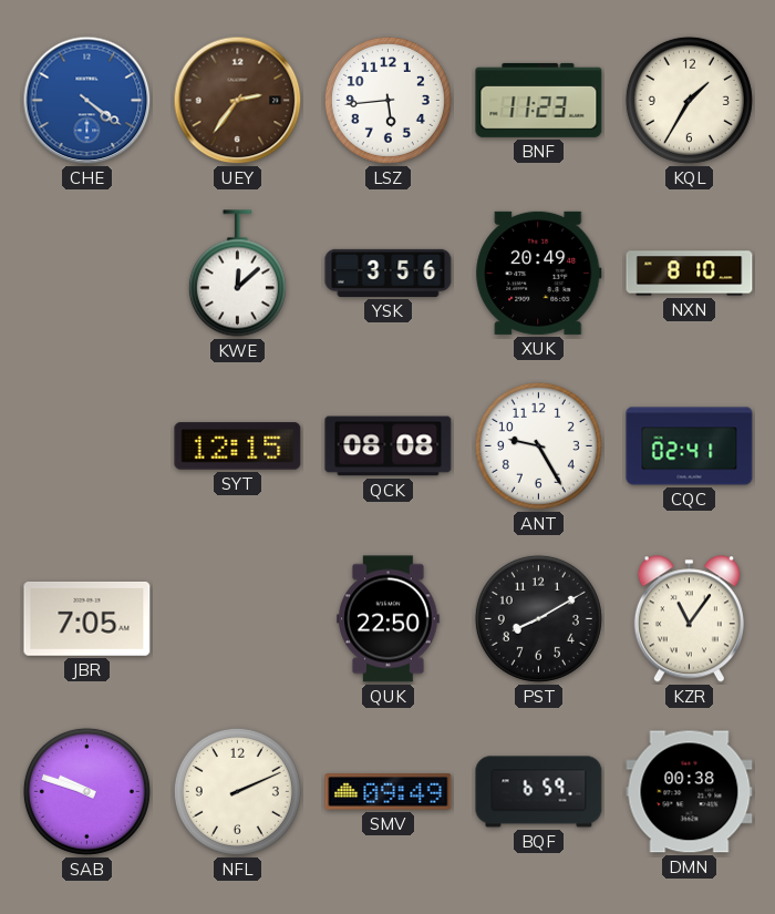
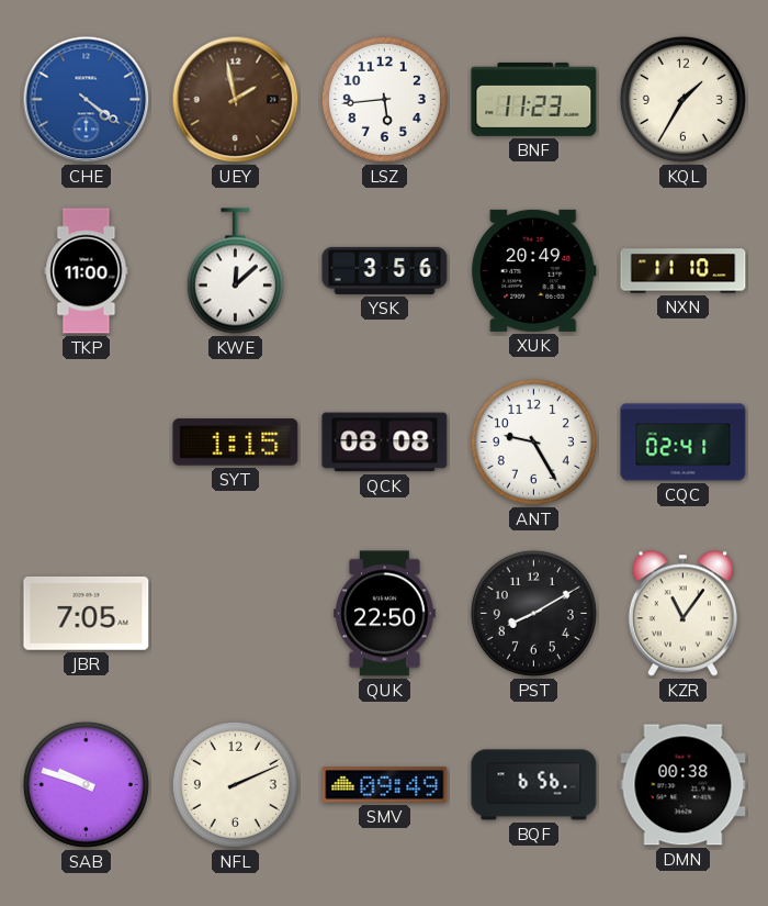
UEY: 2:36 -> 1:58
TKP: none -> 11:00
NXN: 8:10 -> 11:10
SYT: 12:15 -> 1:15
BQF: 6:59 -> 6:56
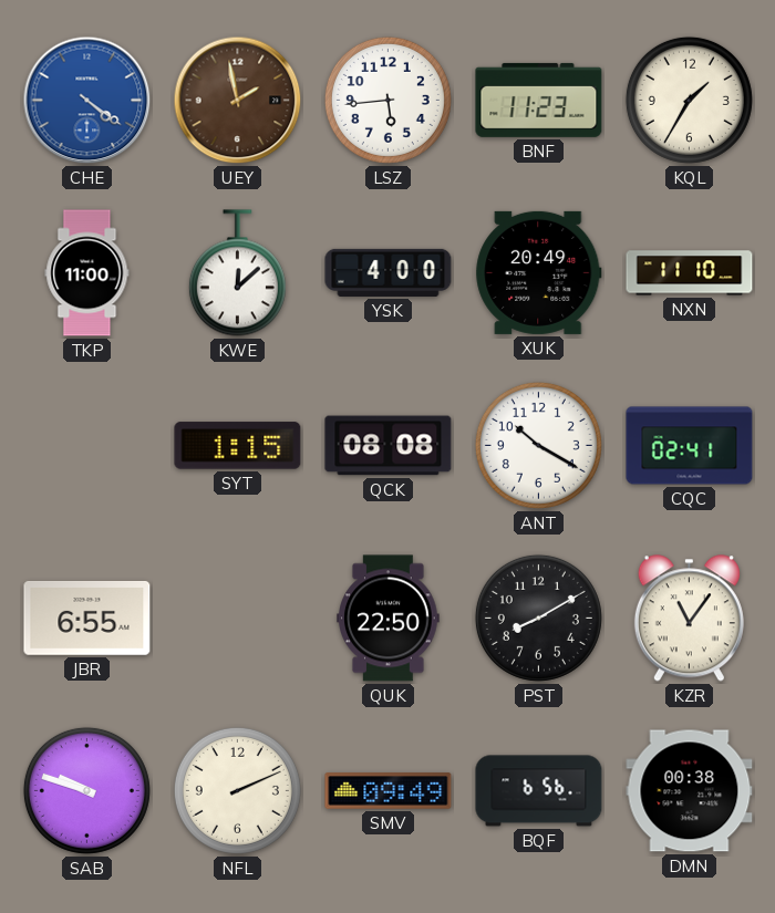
YSK: 3:56 -> 4:00
ANT: 9:25 -> 10:20
JBR: 7:05 -> 6:55
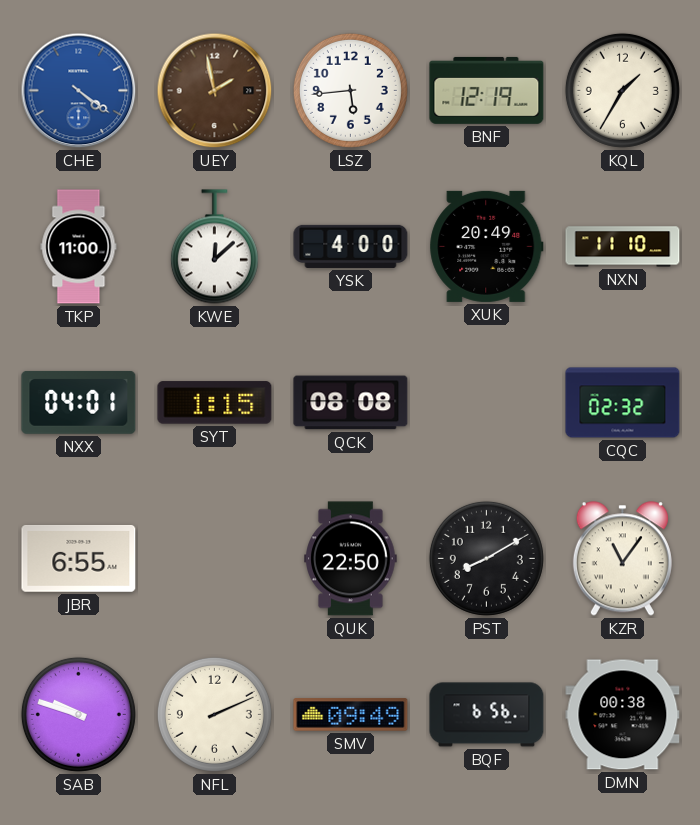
BNF: 11:23 -> 12:19
NXX: none -> 04:01
ANT: 10:20 -> none
CQC: 02:41 -> 02:32
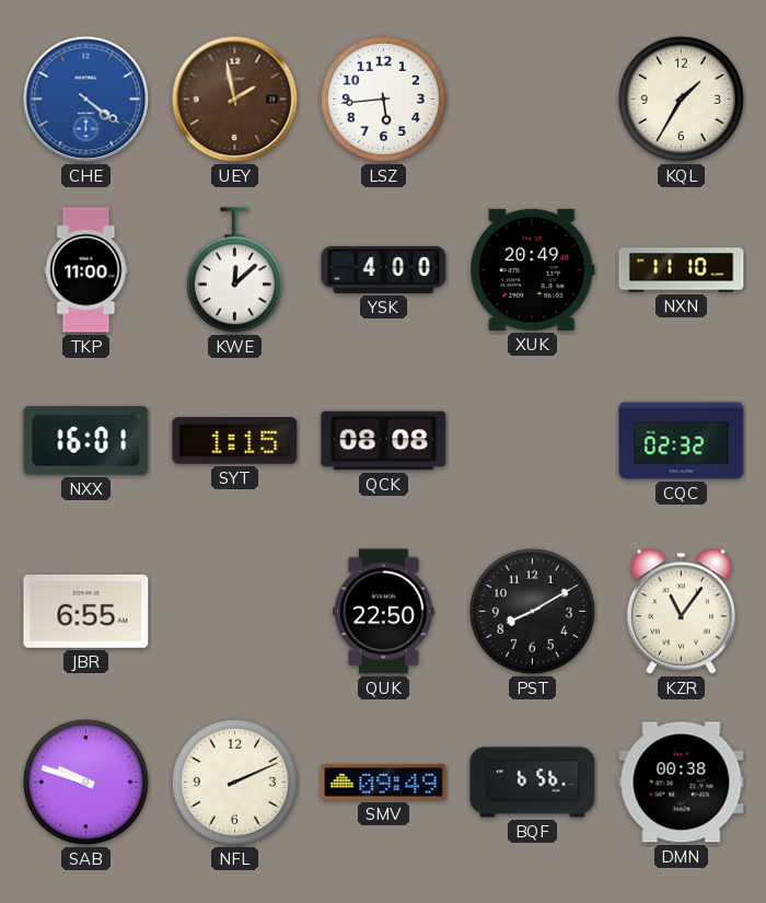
BNF: 12:19 -> none
NXX: 04:01 -> 16:01
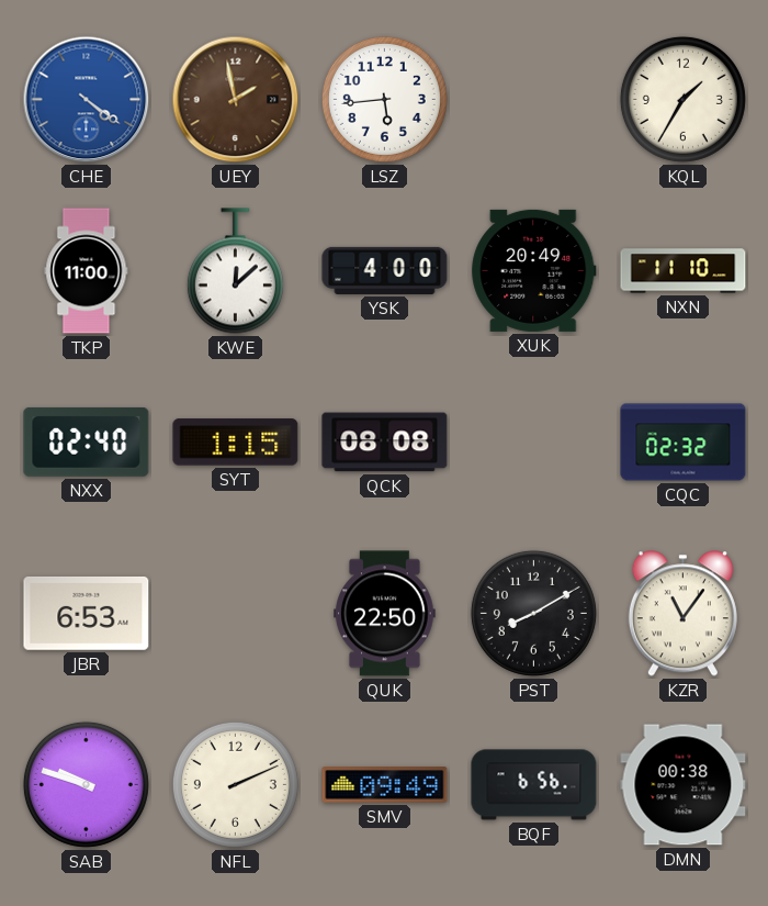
NXX: 16:01 -> 02:40
JBR: 6:55 -> 6:53
